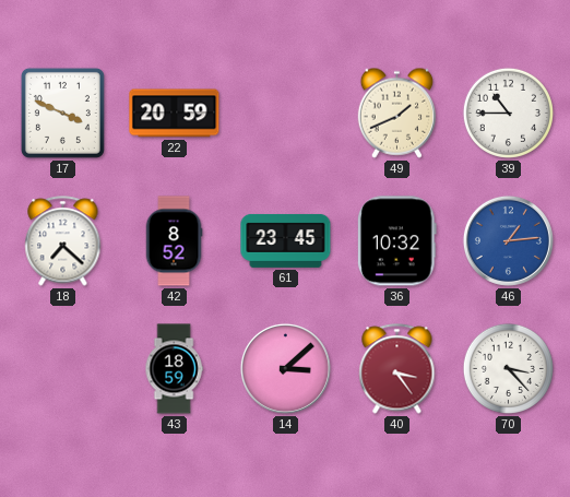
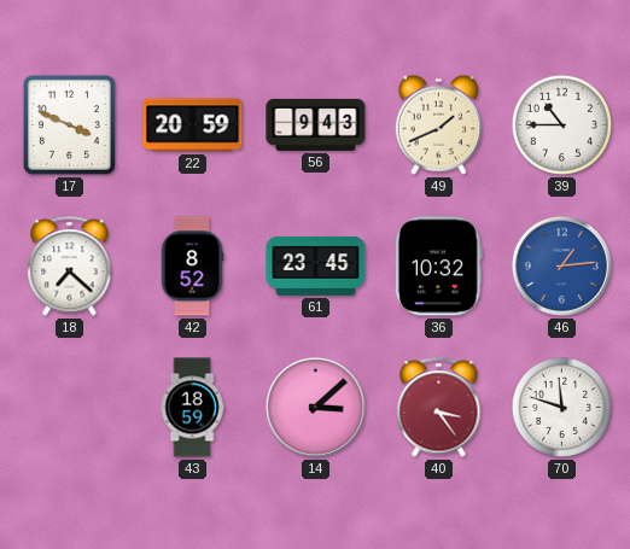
56: none -> 9:43
70: 3:23 -> 11:48
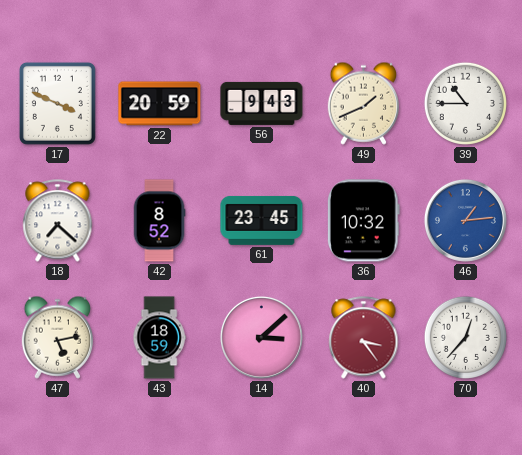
47: none -> 5:13
70: 11:48 -> 12:37
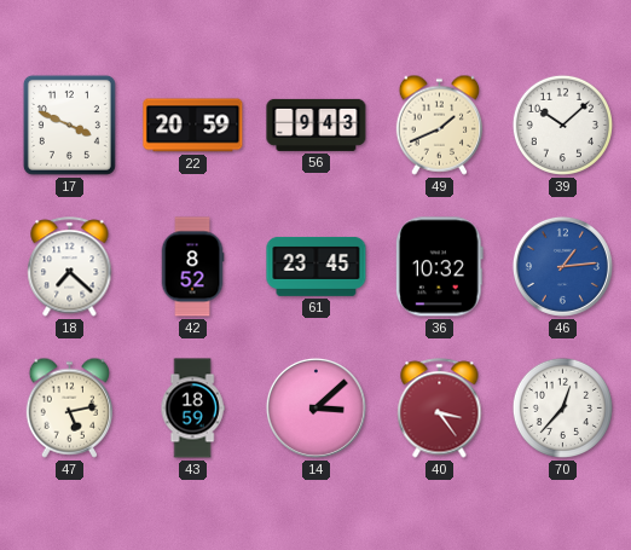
39: 10:45 -> 10:08
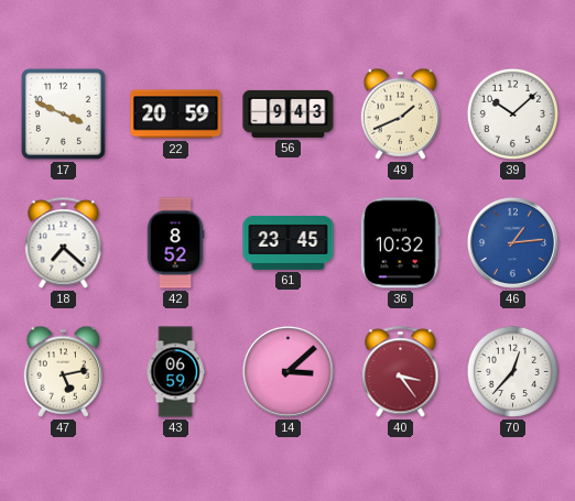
43: 18:59 -> 06:59
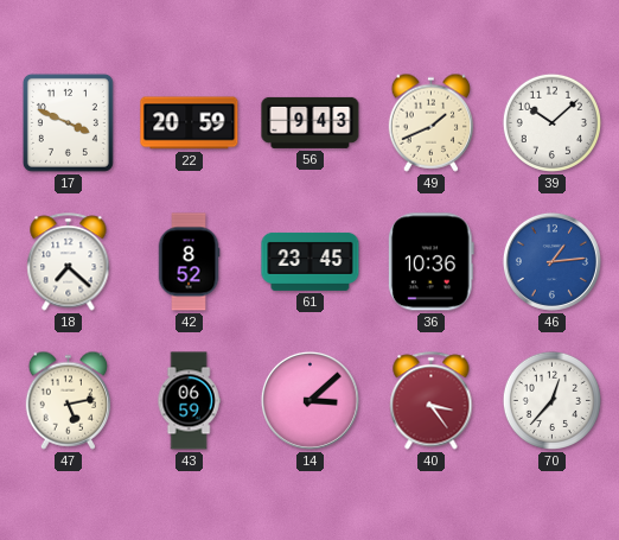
36: 10:32 -> 10:36
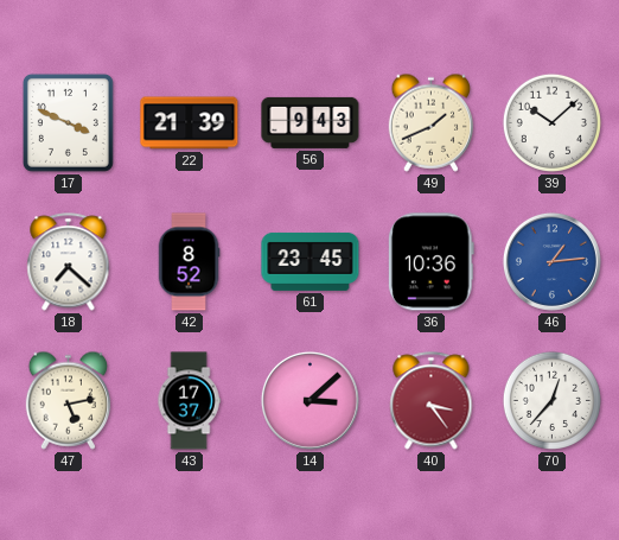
22: 20:59 -> 21:39
43: 06:59 -> 17:37
